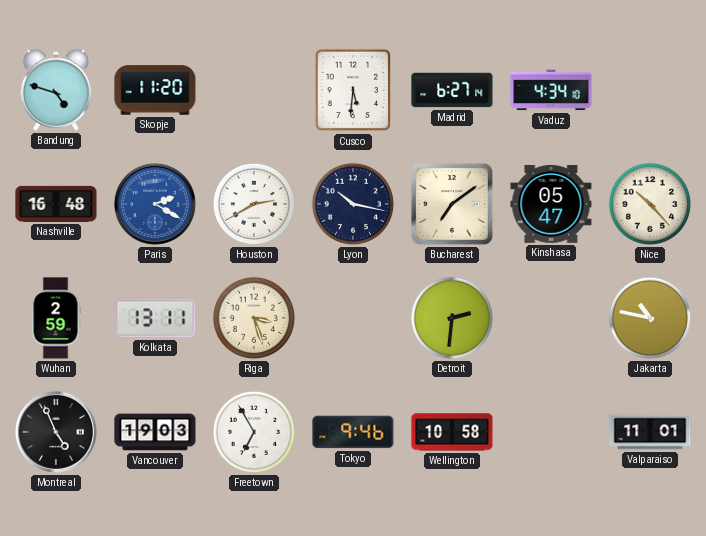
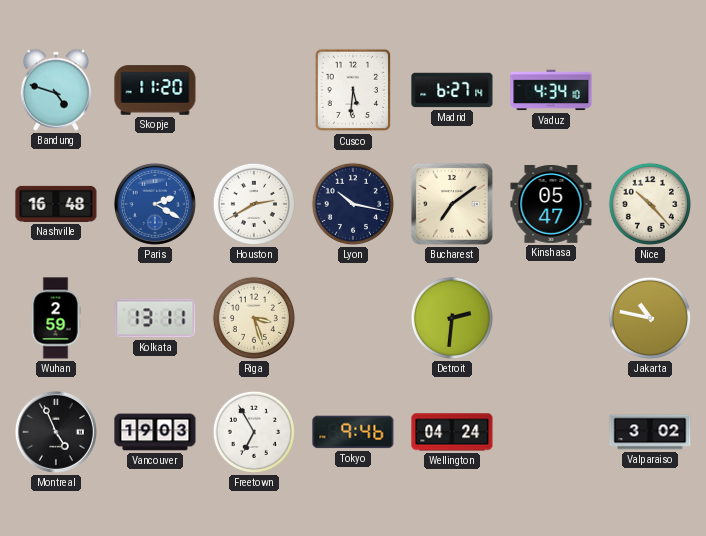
Wellington: 10:58 -> 04:24
Valparaiso: 11:01 -> 3:02
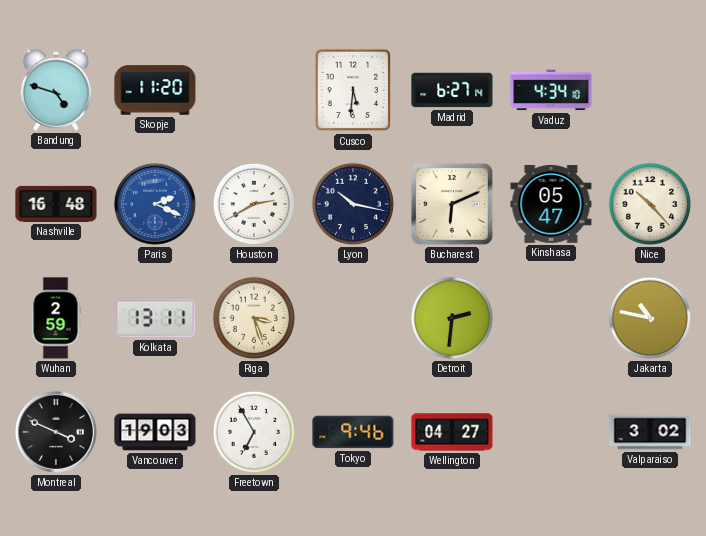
Paris: 2:20 -> 2:19
Bucharest: 7:09 -> 6:11
Montreal: 4:56 -> 3:49
Wellington: 04:24 -> 04:27
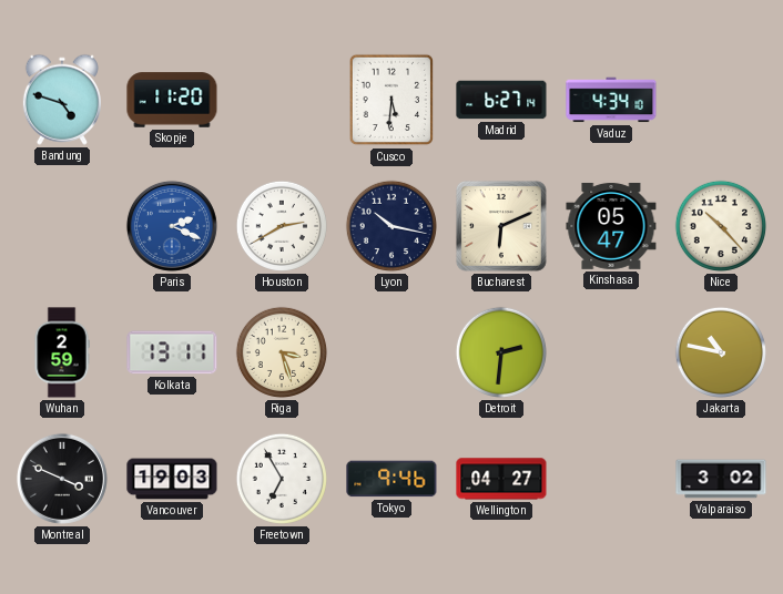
Nashville: 16:48 -> none
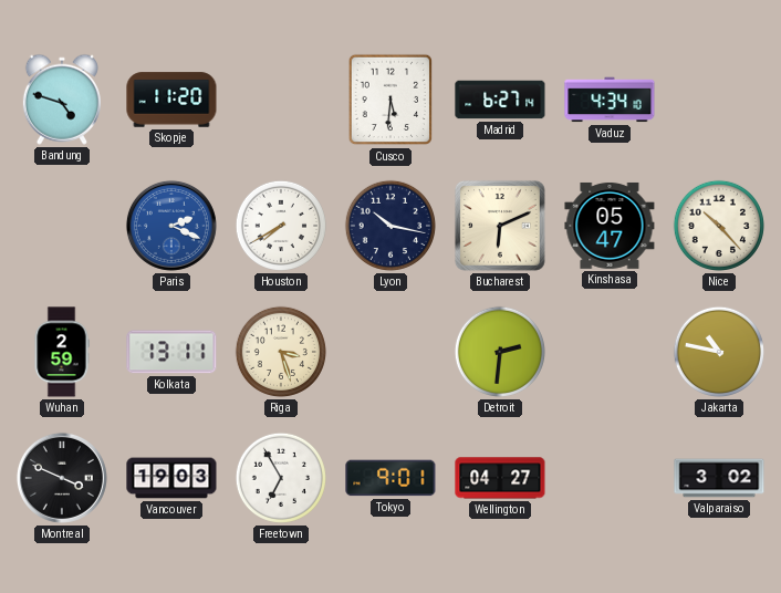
Houston: 2:40 -> 7:40
Tokyo: 9:46 -> 9:01
